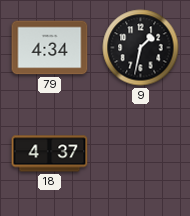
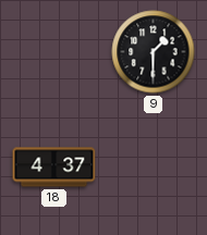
79: 4:34 -> none
9: 1:32 -> 1:30
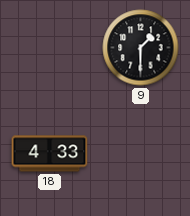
18: 4:37 -> 4:33
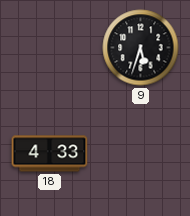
9: 1:30 -> 5:33
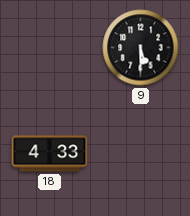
9: 5:33 -> 5:30
